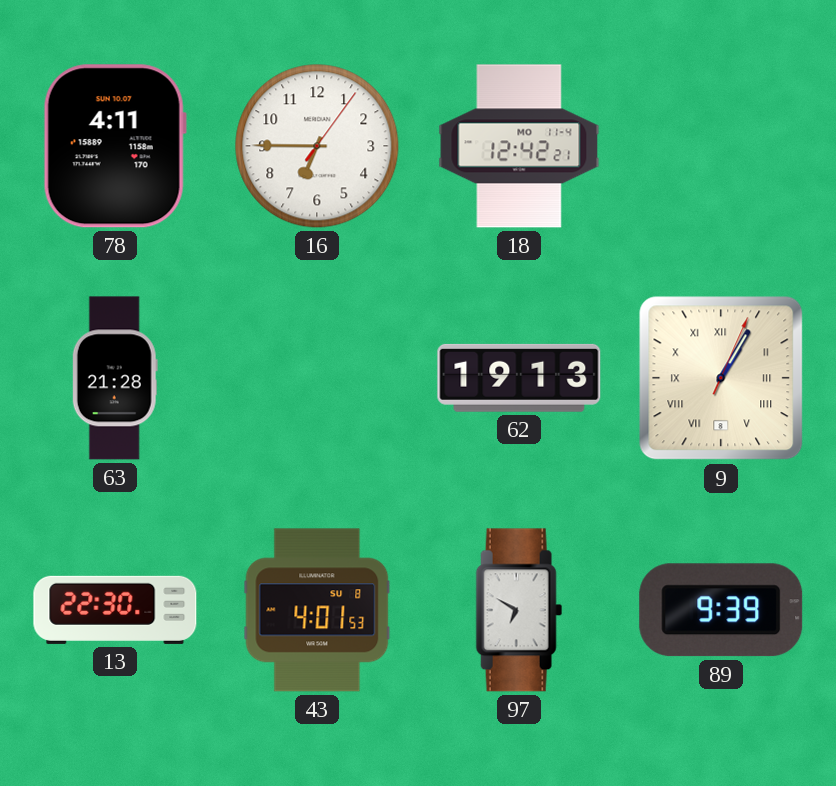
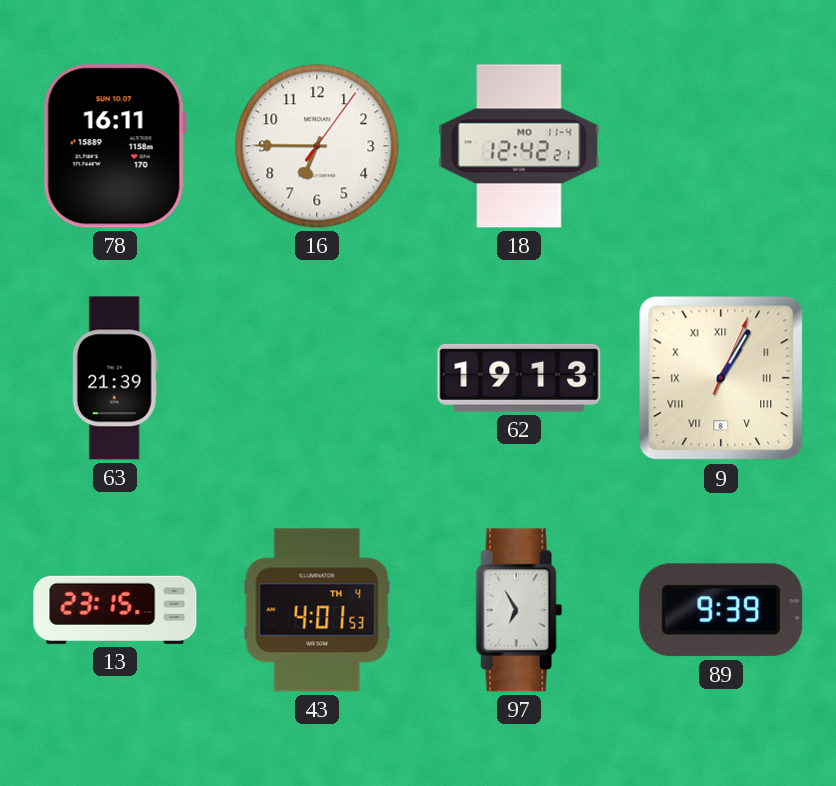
78: 4:11 -> 16:11
63: 21:28 -> 21:39
13: 22:30 -> 23:15
43 date: SU 8 -> TH 4
97: 6:50 -> 6:55
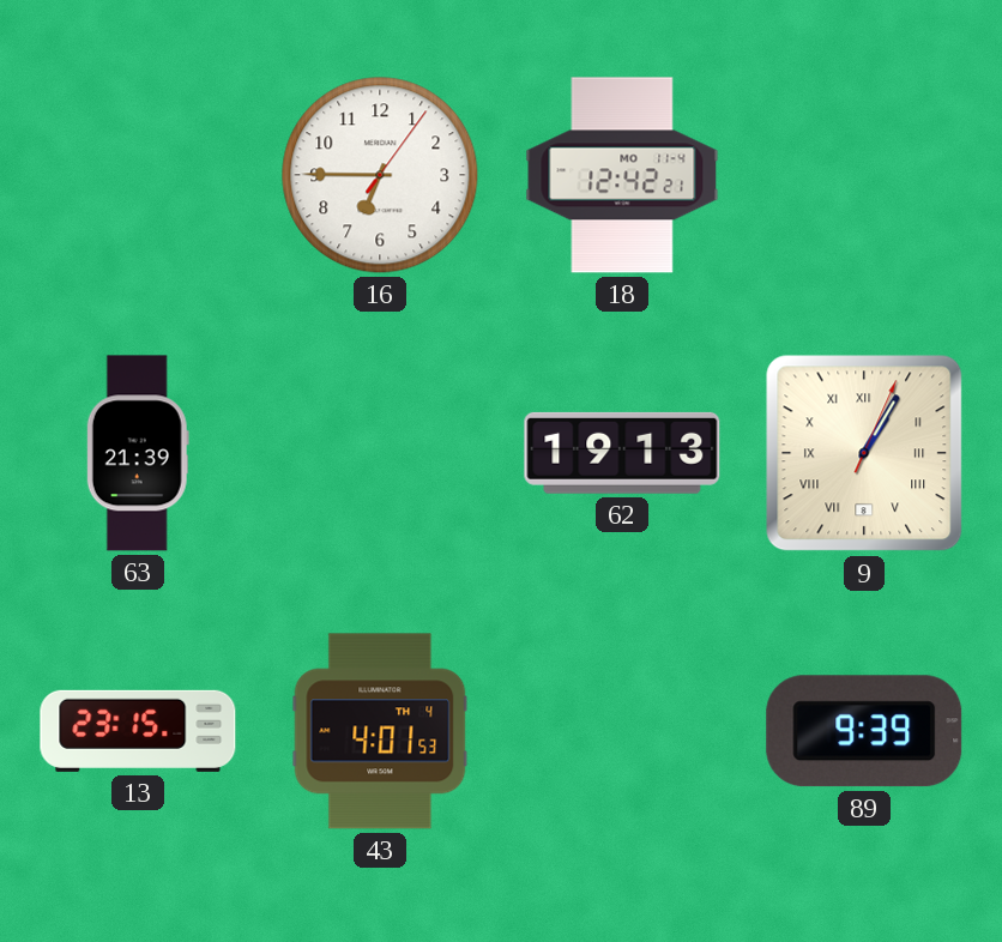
78: 16:11 -> none
97: 6:55 -> none
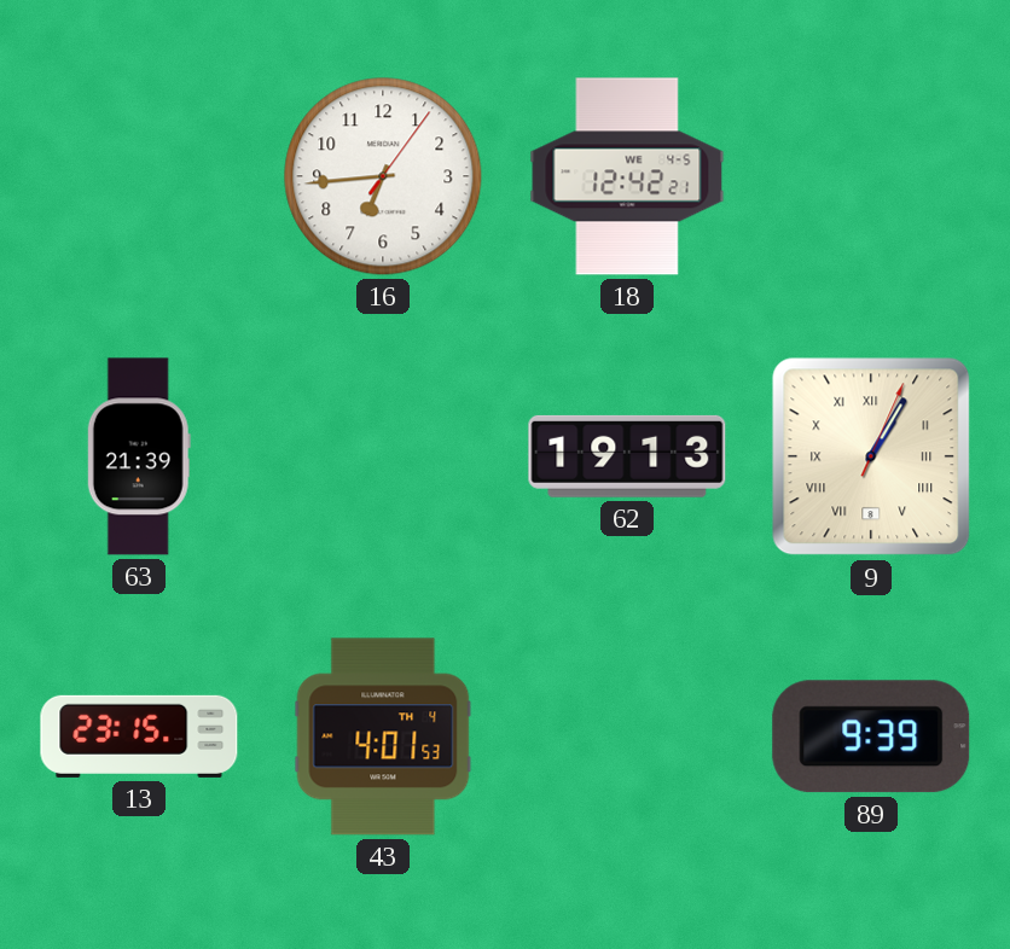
16: 6:45 -> 6:44
18 date: MO 11-4 -> WE 4-5
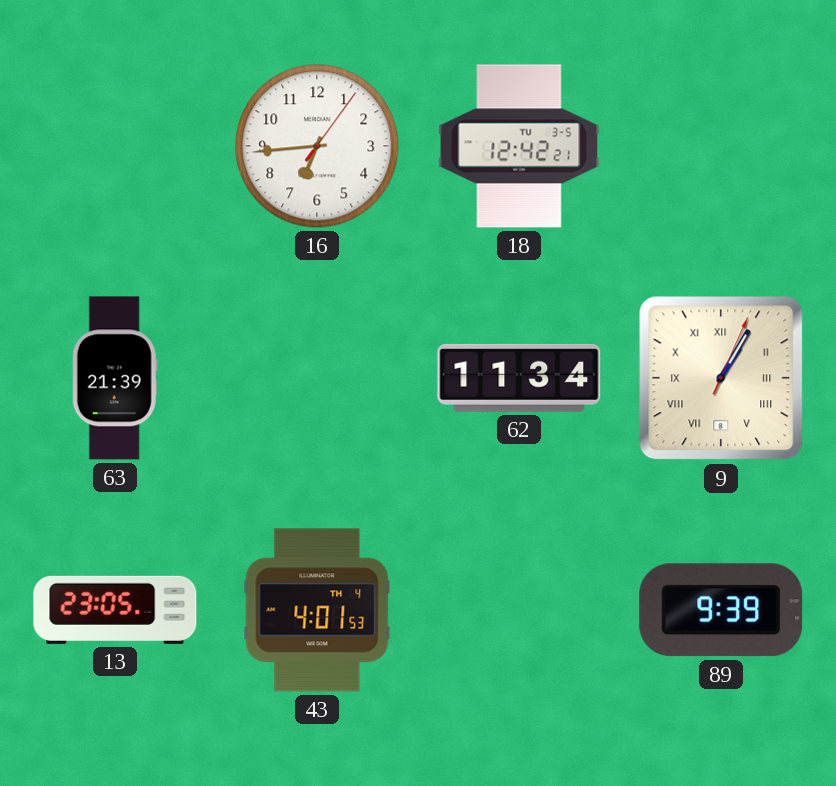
18 date: WE 4-5 -> TU 3-5
62: 19:13 -> 11:34
13: 23:15 -> 23:05
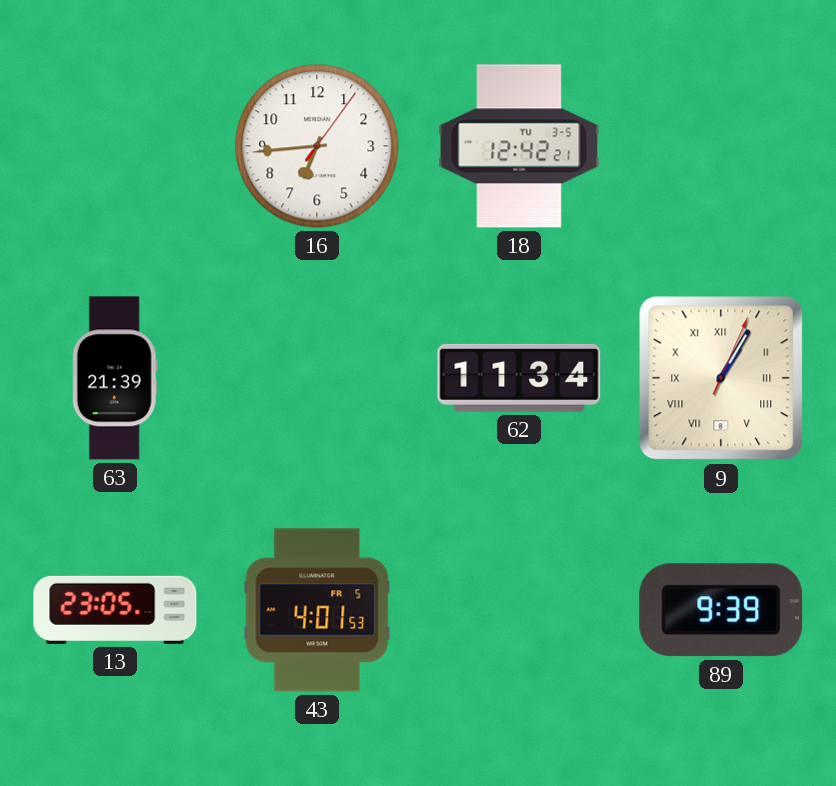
43 date: TH 4 -> FR 5
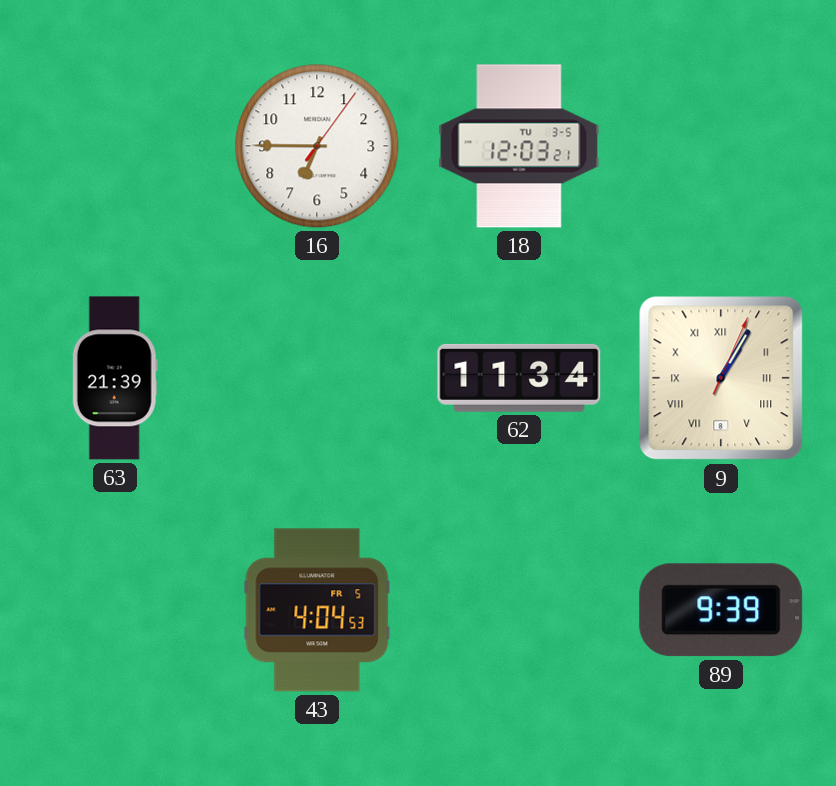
16: 6:44 -> 6:45
18: 12:42 -> 12:03
13: 23:05 -> none
43: 4:01 -> 4:04
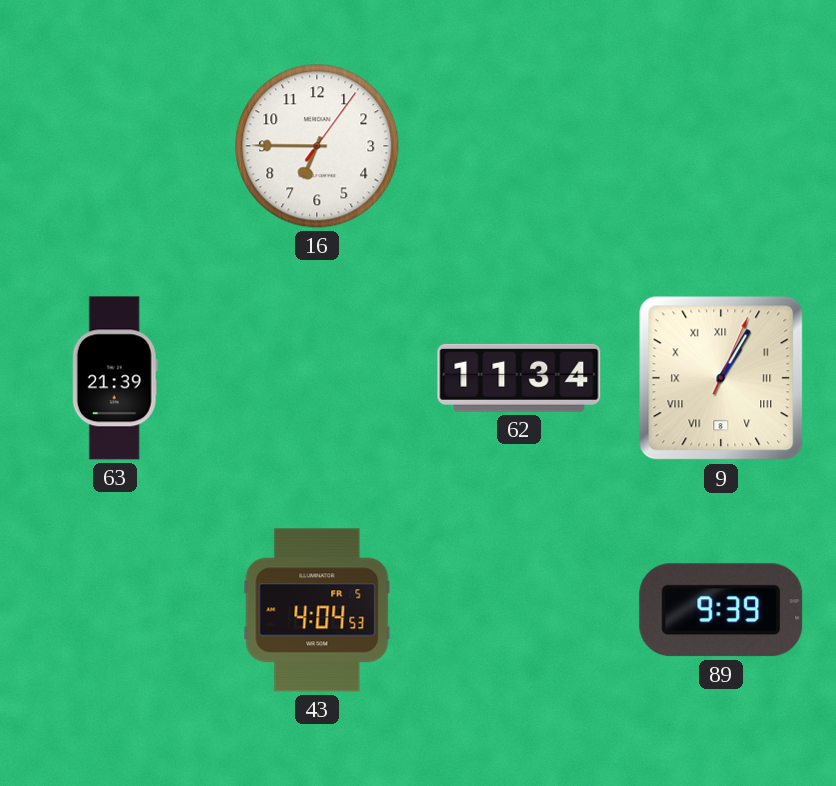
18: 12:03 -> none
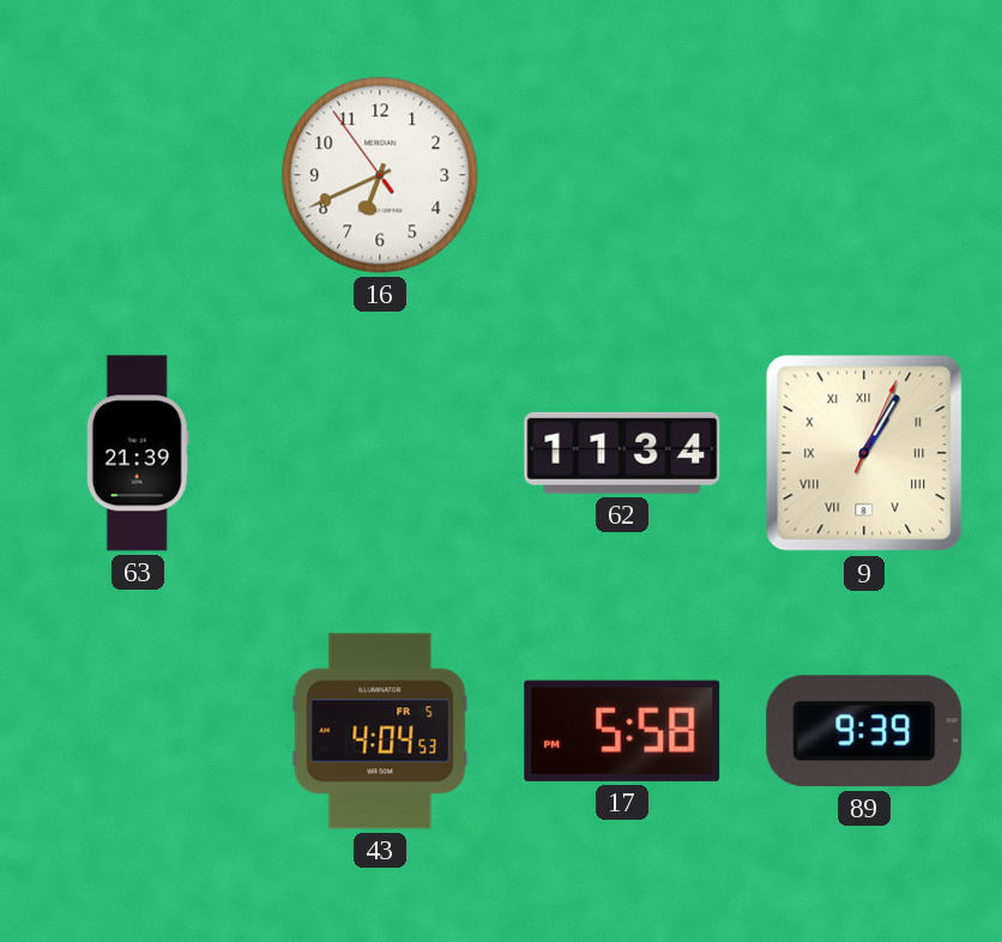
16: 6:45 -> 6:40
17: none -> 5:58
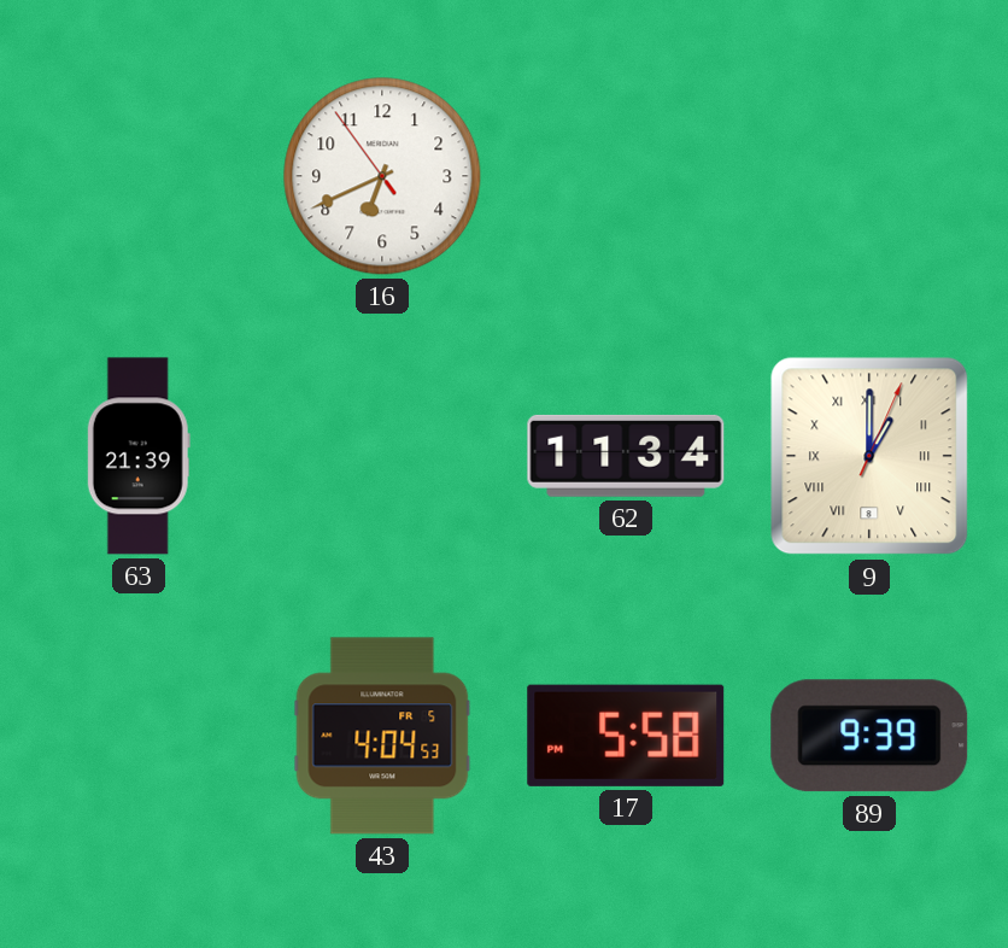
9: 1:05 -> 1:00
